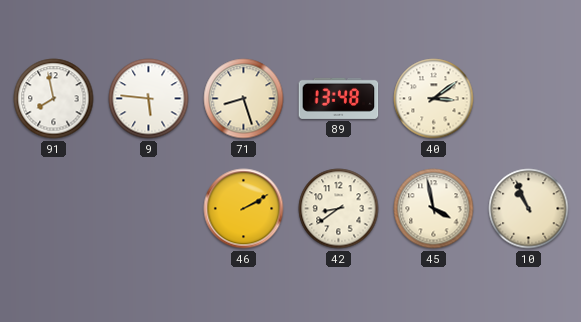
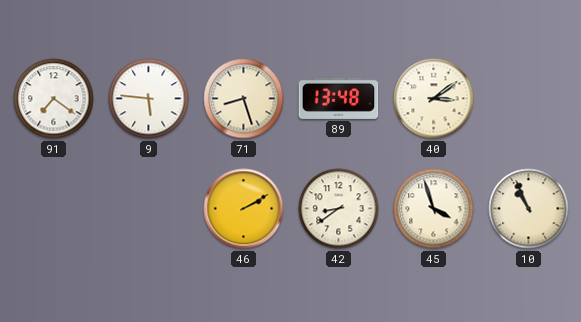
91: 7:58 -> 7:21
45: 3:58 -> 3:57
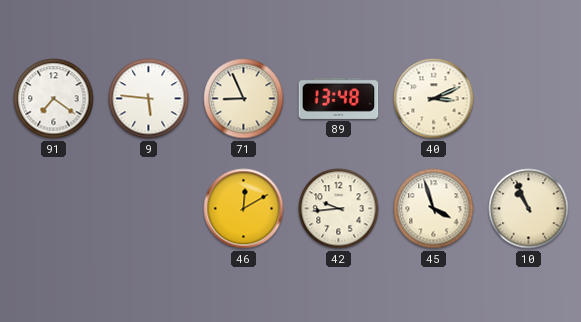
71: 8:27 -> 8:56
40: 3:09 -> 3:11
46: 2:10 -> 12:10
42: 8:39 -> 9:44
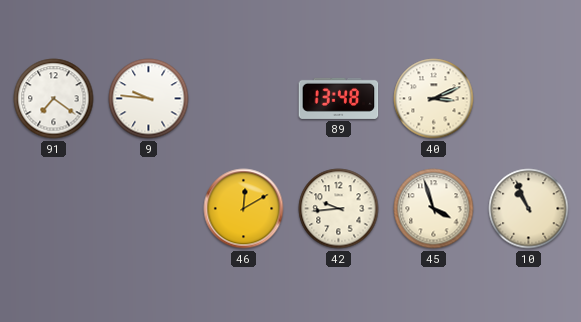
9: 5:46 -> 9:46
71: 8:56 -> none
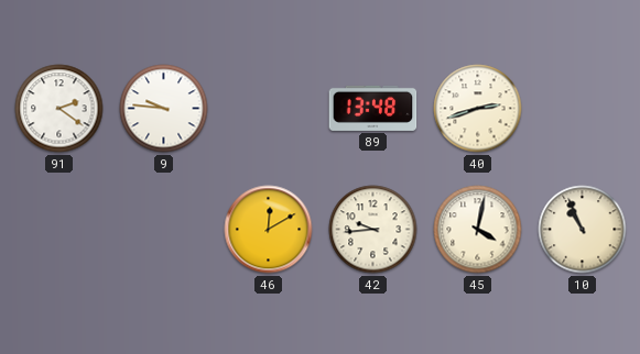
91: 7:21 -> 2:21
40: 3:11 -> 2:42
45: 3:57 -> 4:02
